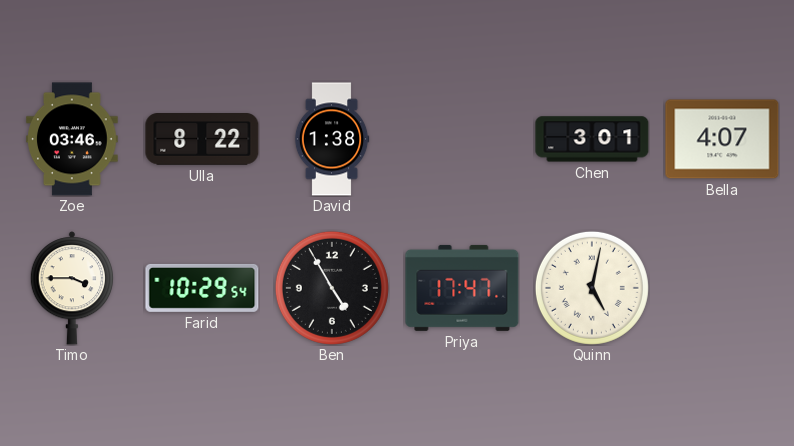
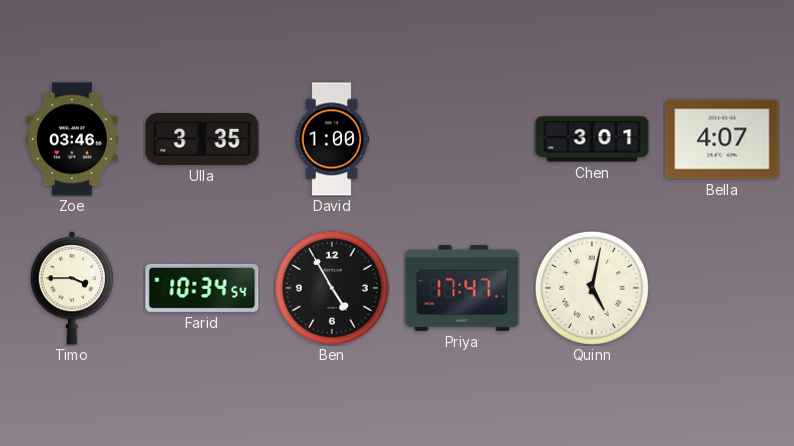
Ulla: 8:22 -> 3:35
David: 1:38 -> 1:00
Farid: 10:29 -> 10:34
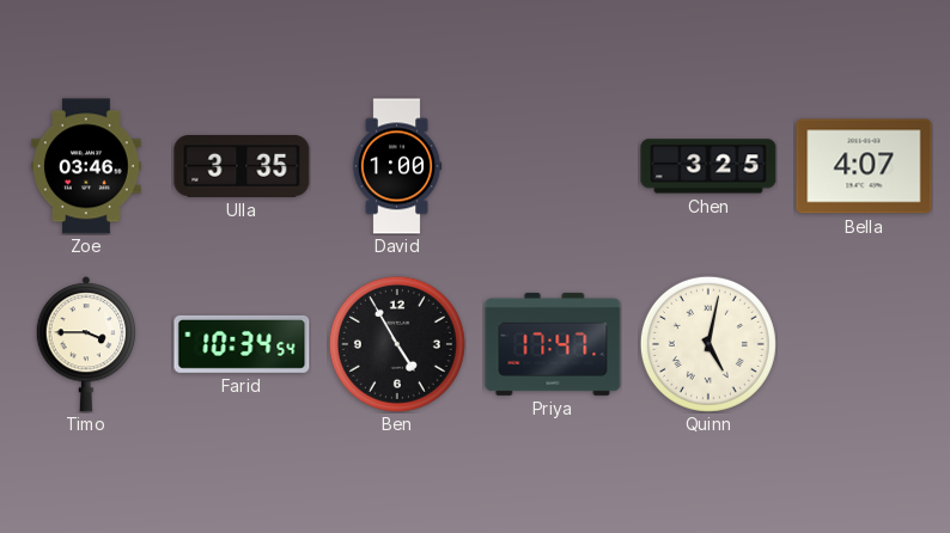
Chen: 3:01 -> 3:25
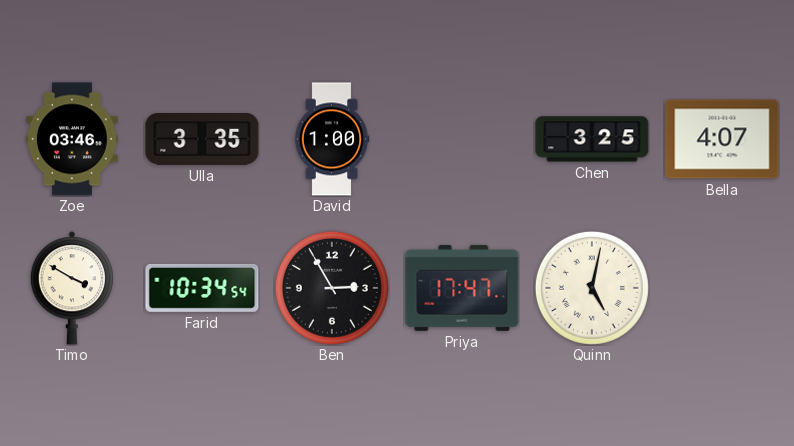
Timo: 3:45 -> 3:50
Ben: 4:55 -> 2:55
